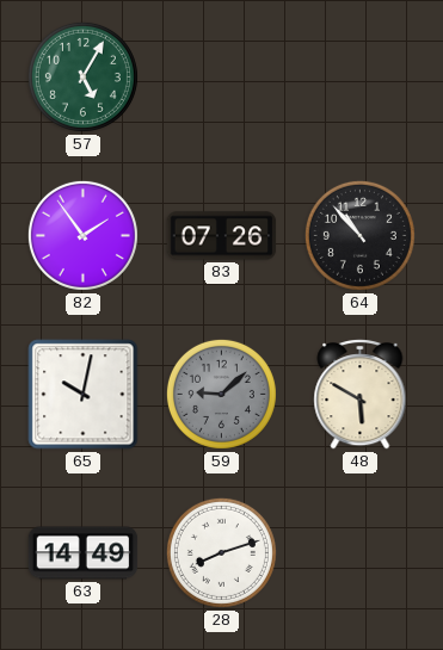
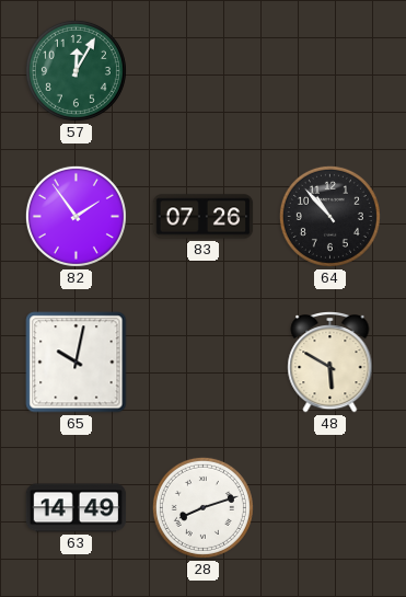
57: 5:05 -> 12:05
59: 9:08 -> none
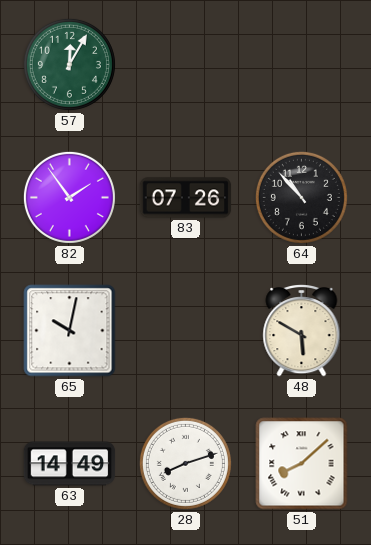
51: none -> 8:08
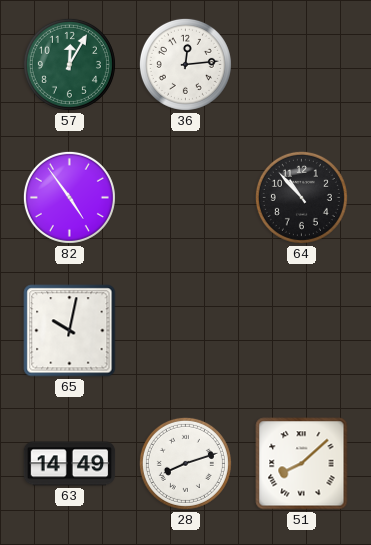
36: none -> 12:14
82: 1:54 -> 4:54
83: 07:26 -> none
48: 5:50 -> none
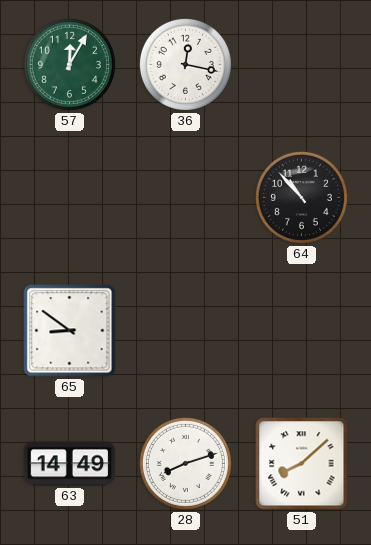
36: 12:14 -> 12:17
82: 4:54 -> none
65: 10:02 -> 8:51
